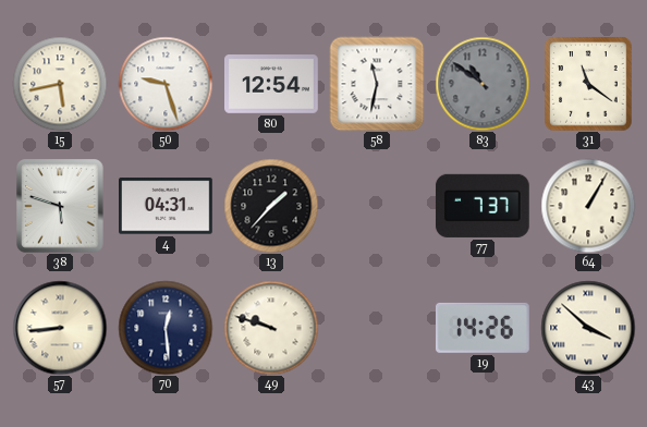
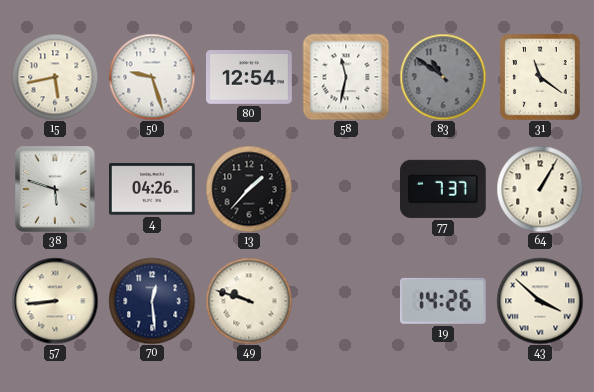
4: 04:31 -> 04:26
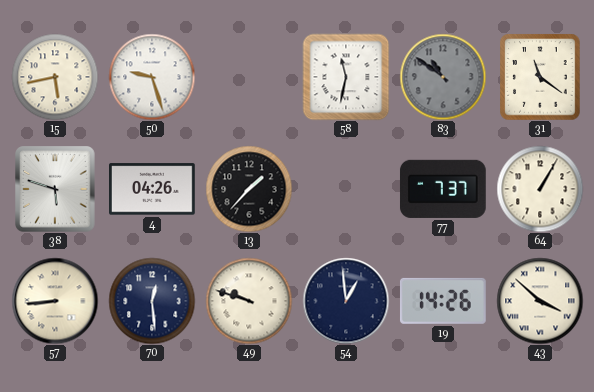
80: 12:54 -> none
54: none -> 12:59
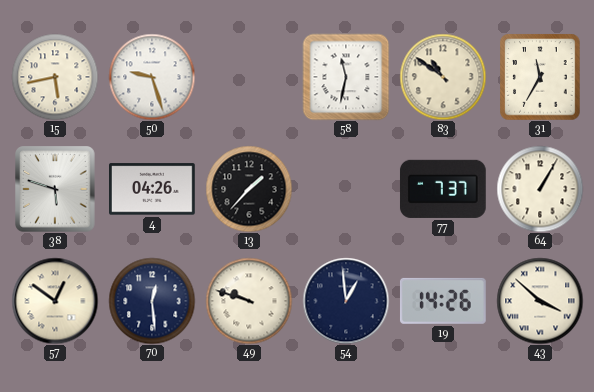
83 dial: grey -> cream
31: 11:21 -> 11:35
57: 8:44 -> 12:51
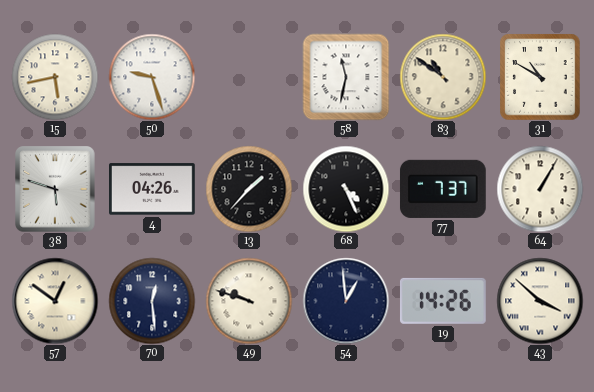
31: 11:35 -> 10:50
68: none -> 4:26
